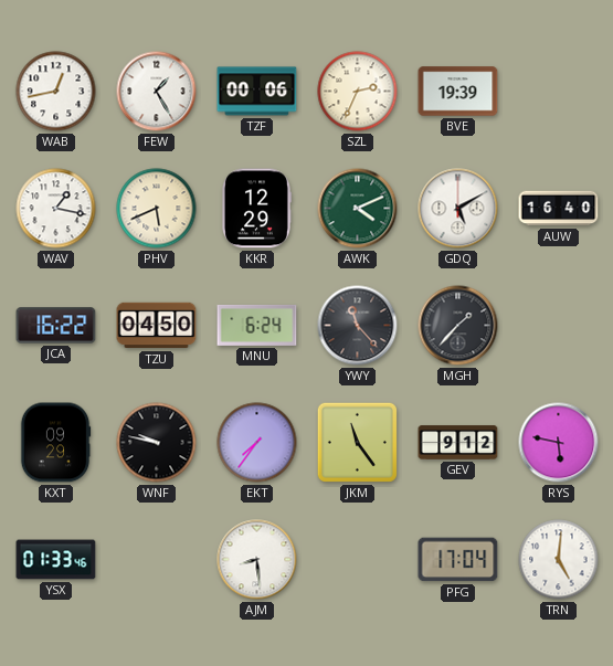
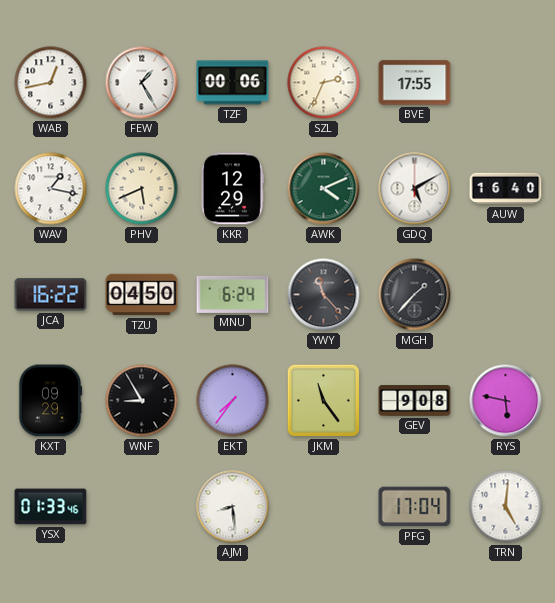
BVE: 19:39 -> 17:55
WNF: 9:47 -> 8:55
GEV: 9:12 -> 9:08
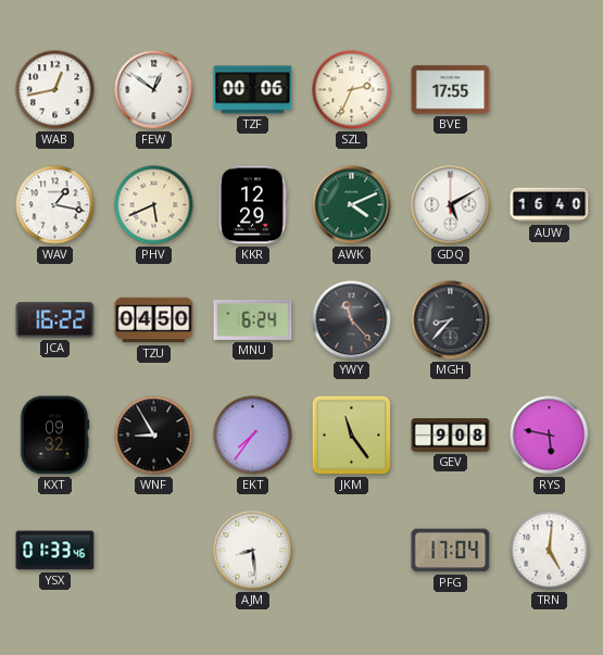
FEW: 1:25 -> 12:51
MGH: 1:37 -> 8:37
KXT: 09:29 -> 09:32
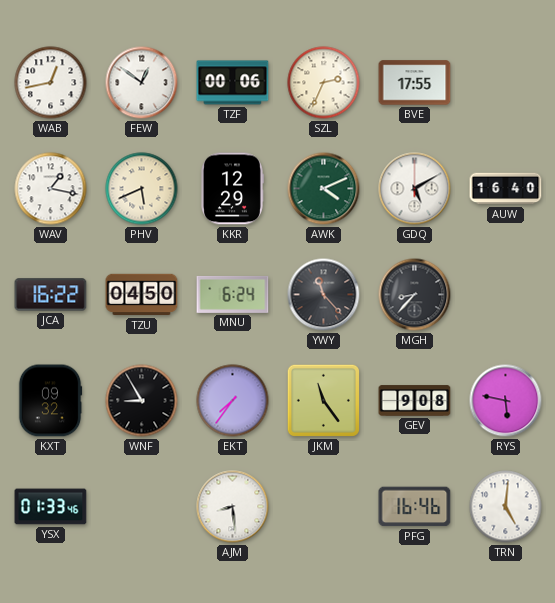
PFG: 17:04 -> 16:46
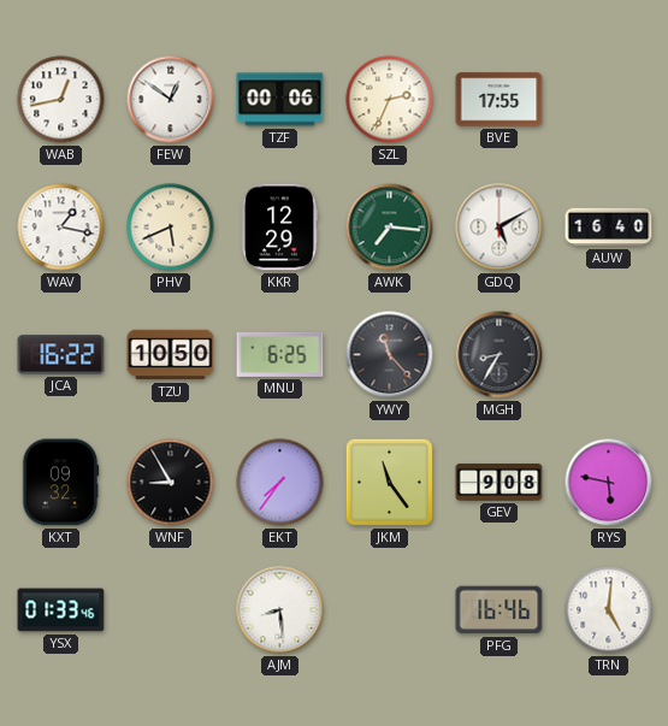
AWK: 4:11 -> 7:16
TZU: 04:50 -> 10:50
MNU: 6:24 -> 6:25
MGH: 8:37 -> 8:35
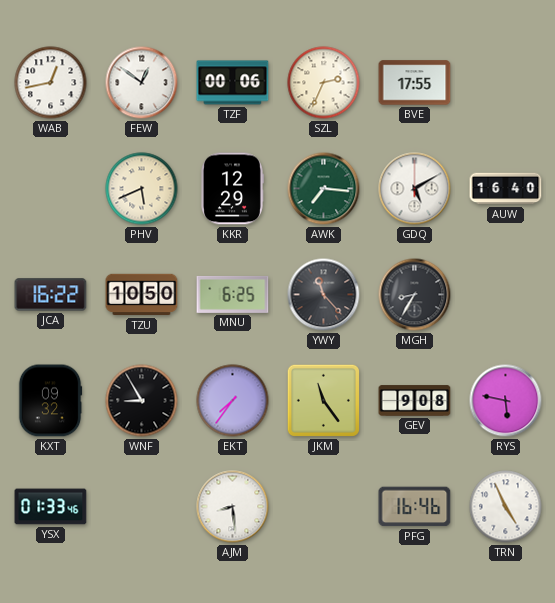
WAV: 1:17 -> none
TRN: 5:01 -> 4:56
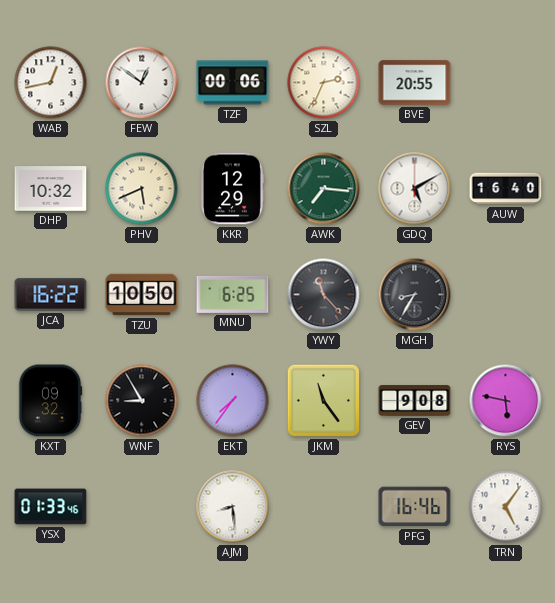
BVE: 17:55 -> 20:55
DHP: none -> 10:32
TRN: 4:56 -> 5:06
